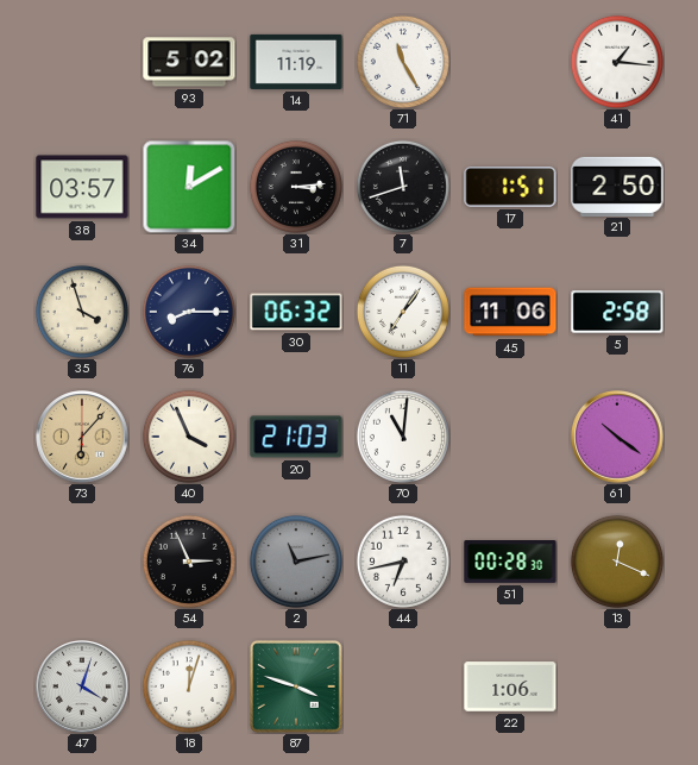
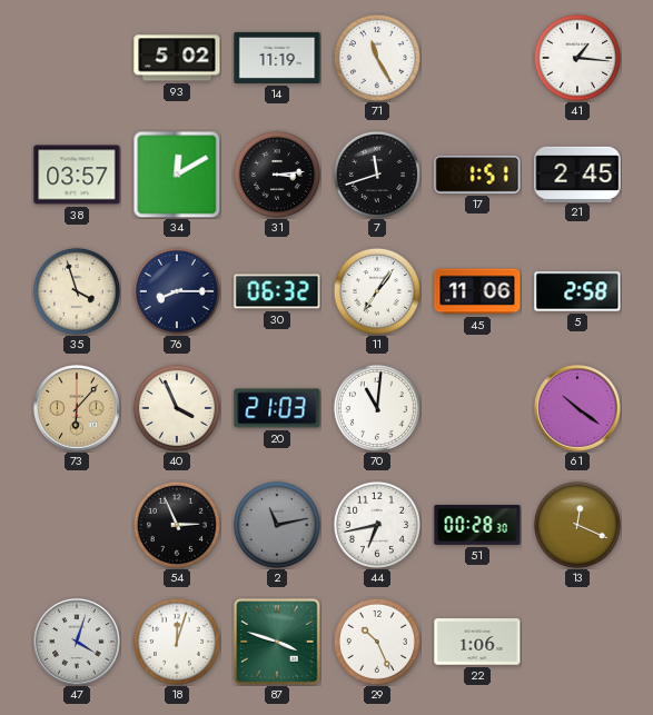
21: 2:50 -> 2:45
29: none -> 10:26
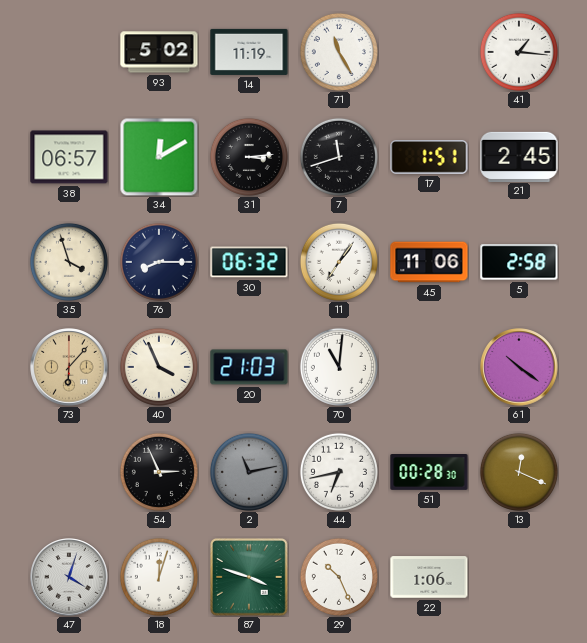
38: 03:57 -> 06:57
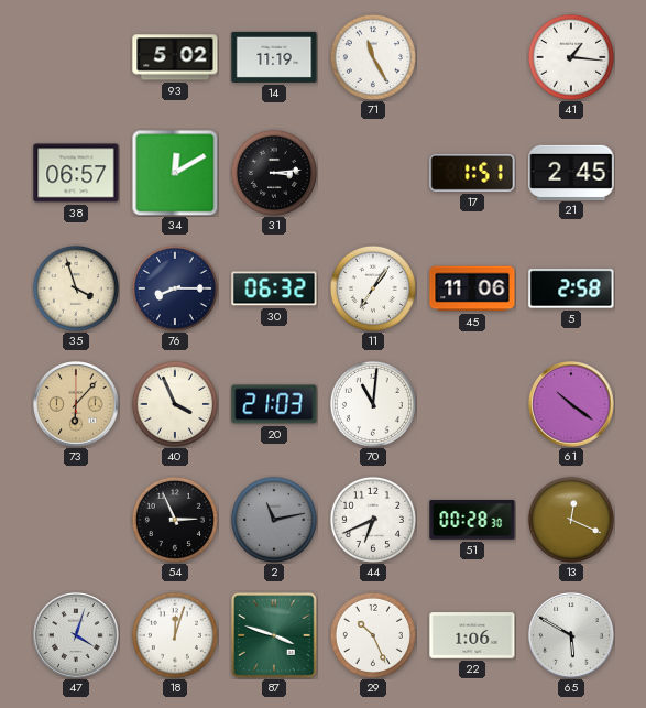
7: 11:42 -> none
44: 6:43 -> 6:41
65: none -> 5:50
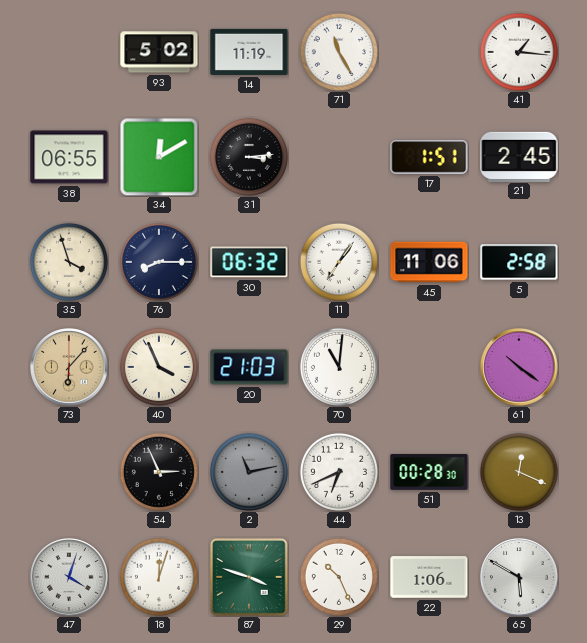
38: 06:57 -> 06:55
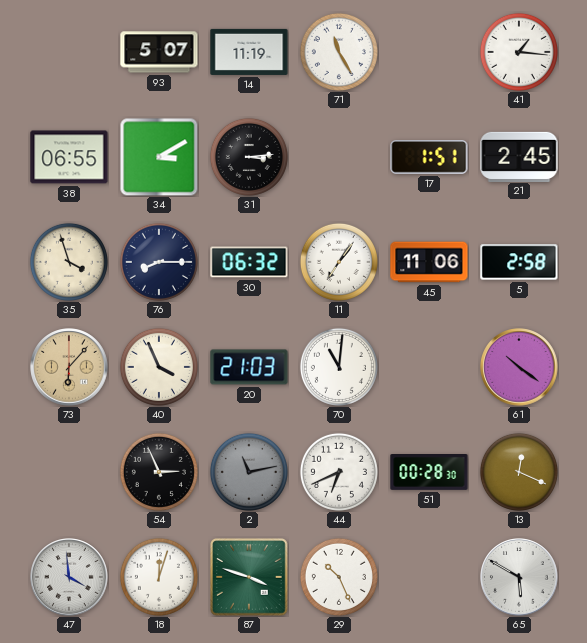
93: 5:02 -> 5:07
34: 12:10 -> 3:10
47: 4:03 -> 3:59
22: 1:06 -> none
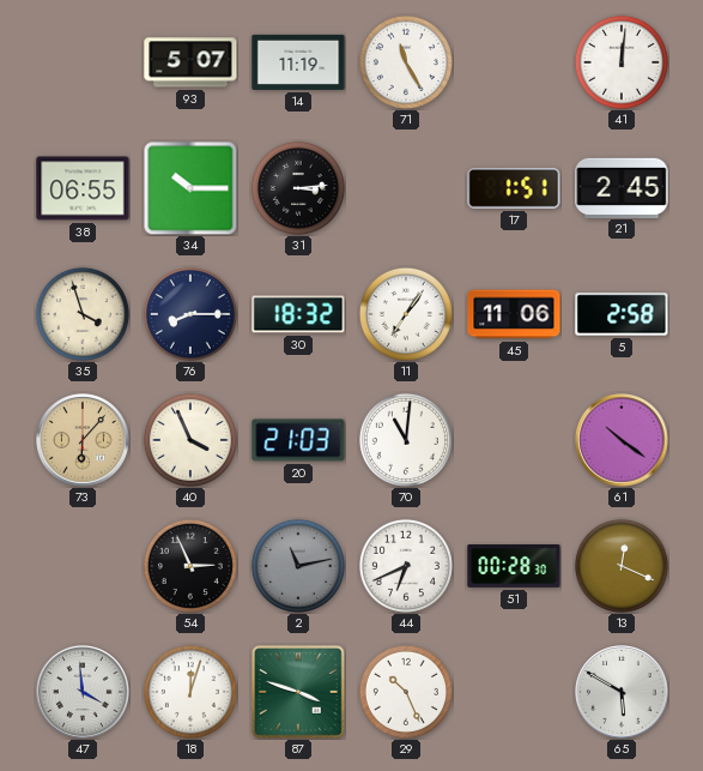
41: 1:16 -> 12:01
34: 3:10 -> 10:15
30: 06:32 -> 18:32
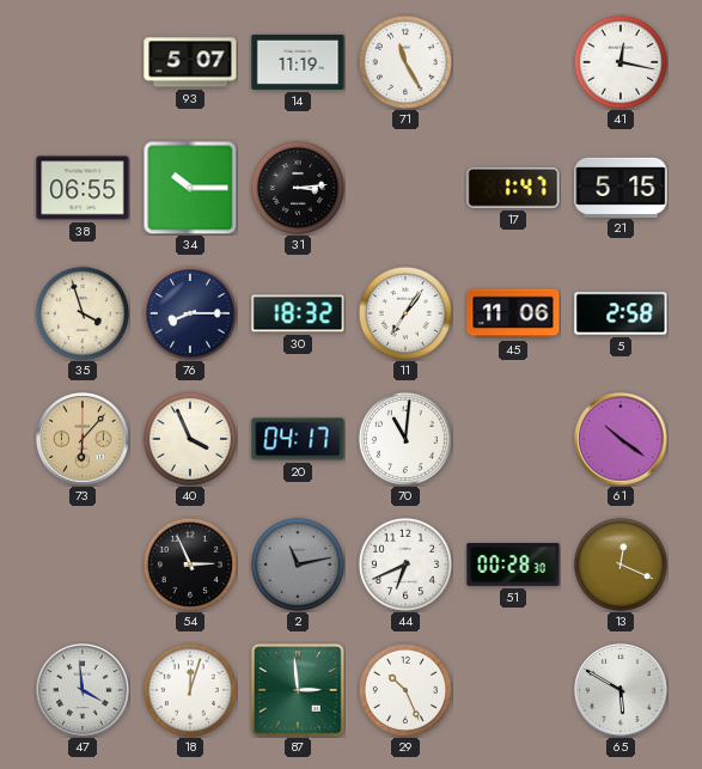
41: 12:01 -> 12:17
17: 1:51 -> 1:47
21: 2:45 -> 5:15
20: 21:03 -> 04:17
87: 3:48 -> 2:59
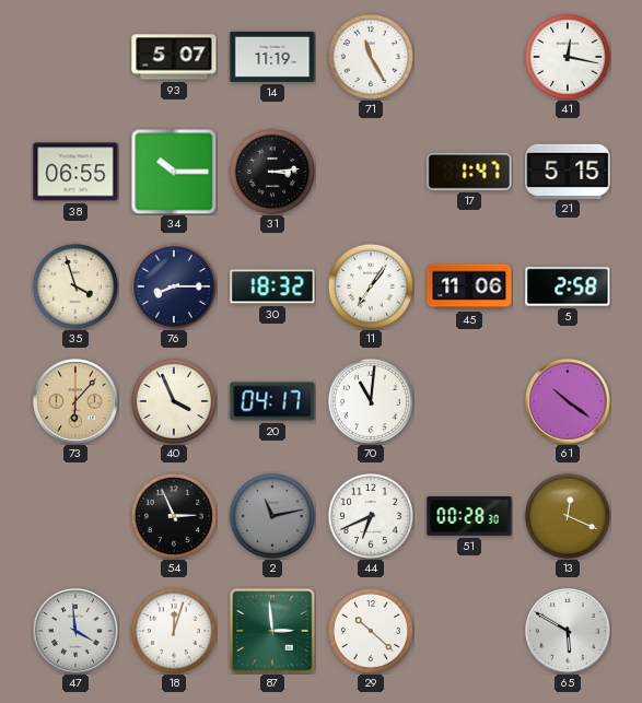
29: 10:26 -> 10:22
